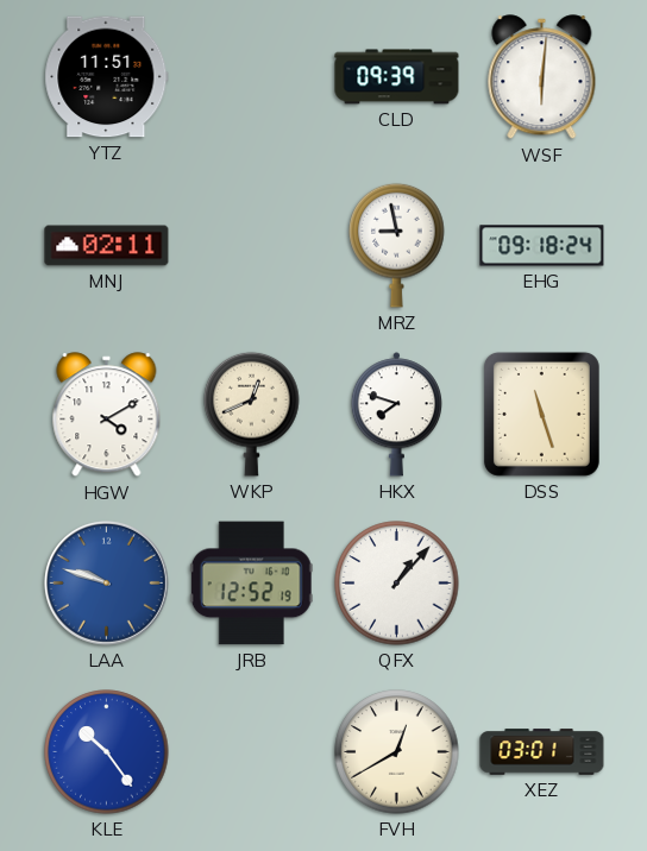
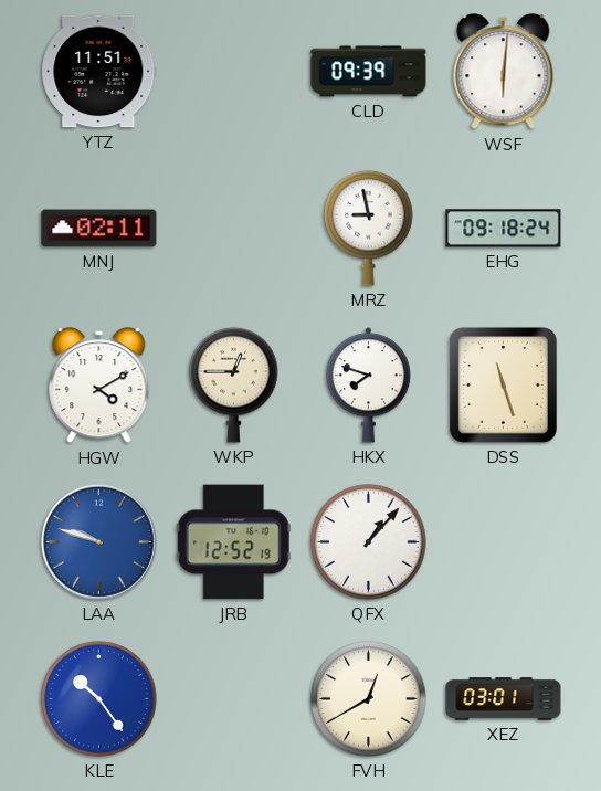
WKP: 12:41 -> 12:45
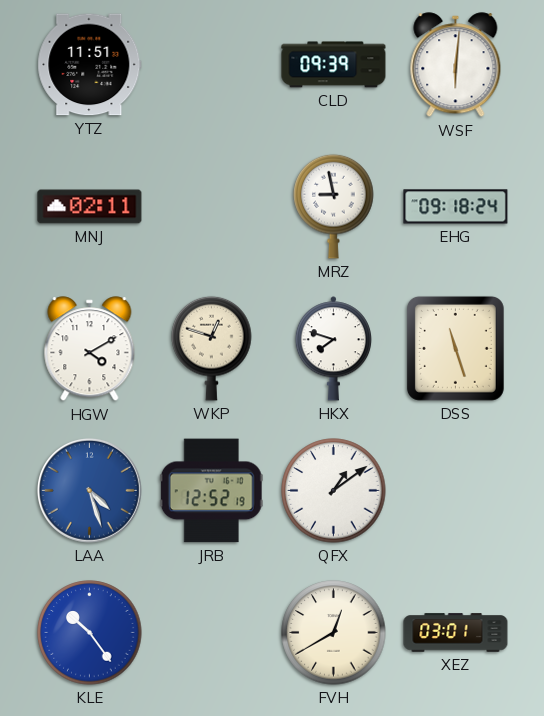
WKP: 12:45 -> 12:48
LAA: 9:48 -> 4:27
QFX: 1:07 -> 1:09
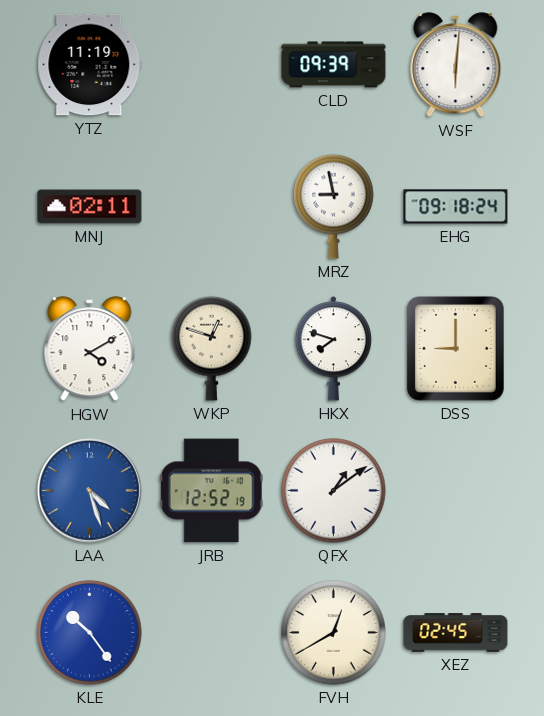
YTZ: 11:51 -> 11:19
DSS: 11:27 -> 9:00
XEZ: 03:01 -> 02:45
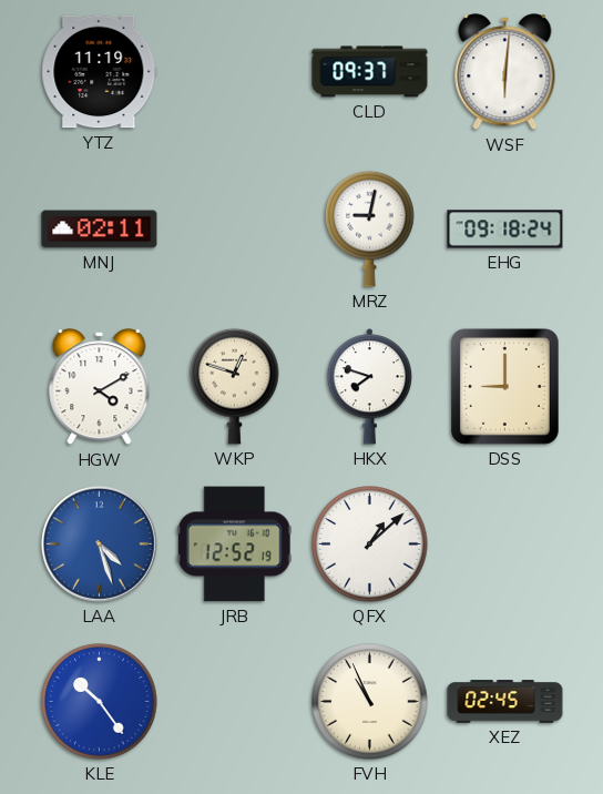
CLD: 09:39 -> 09:37
MRZ: 8:58 -> 9:02
QFX: 1:09 -> 1:08
FVH: 12:40 -> 10:56
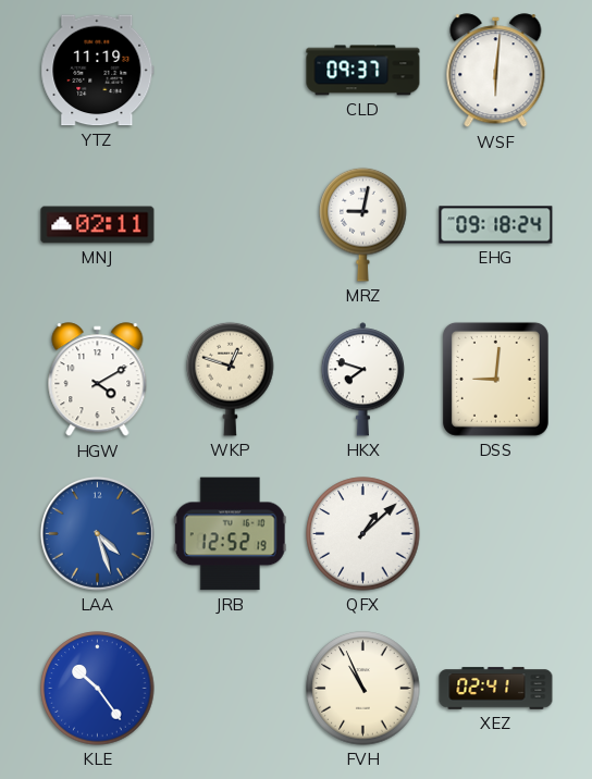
DSS: 9:00 -> 9:01
XEZ: 02:45 -> 02:41
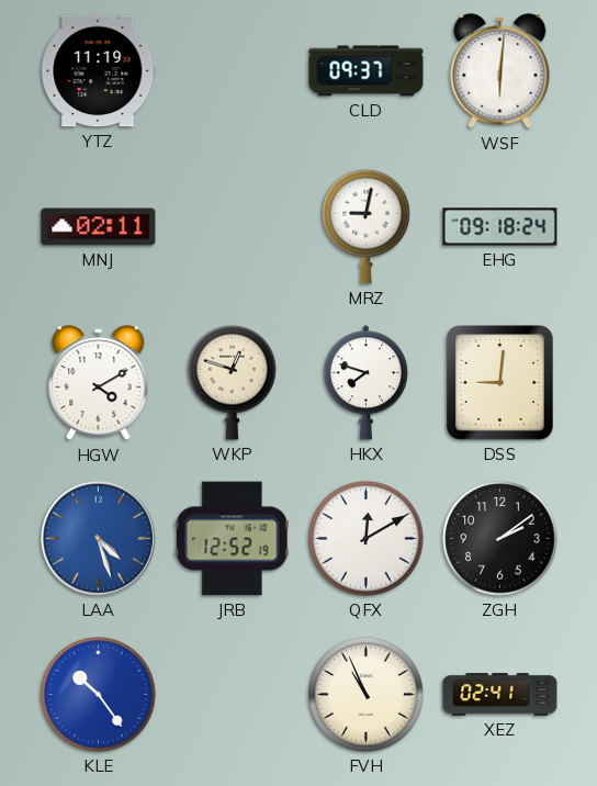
QFX: 1:08 -> 12:10
ZGH: none -> 2:09
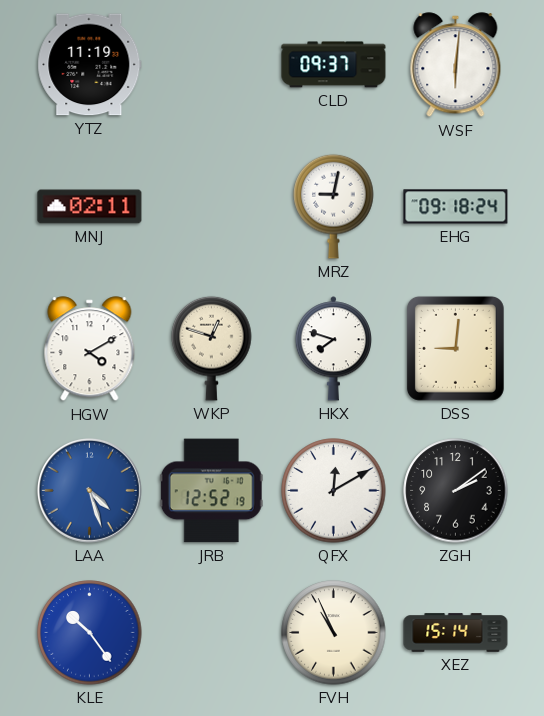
XEZ: 02:41 -> 15:14
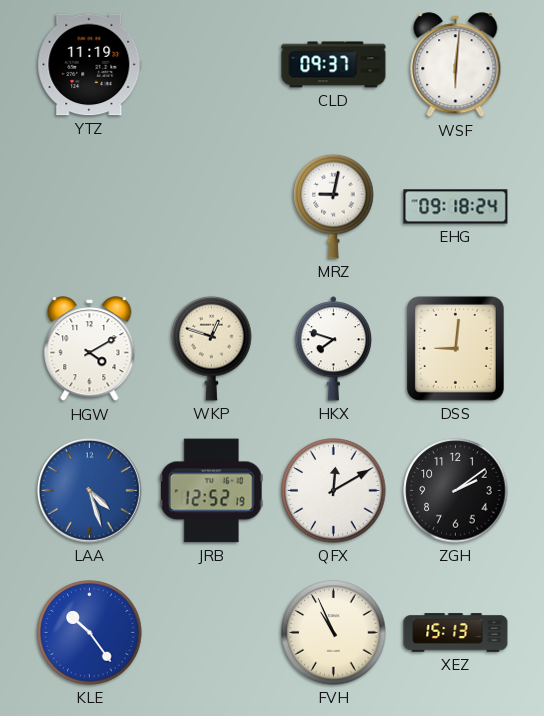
MNJ: 02:11 -> none
XEZ: 15:14 -> 15:13
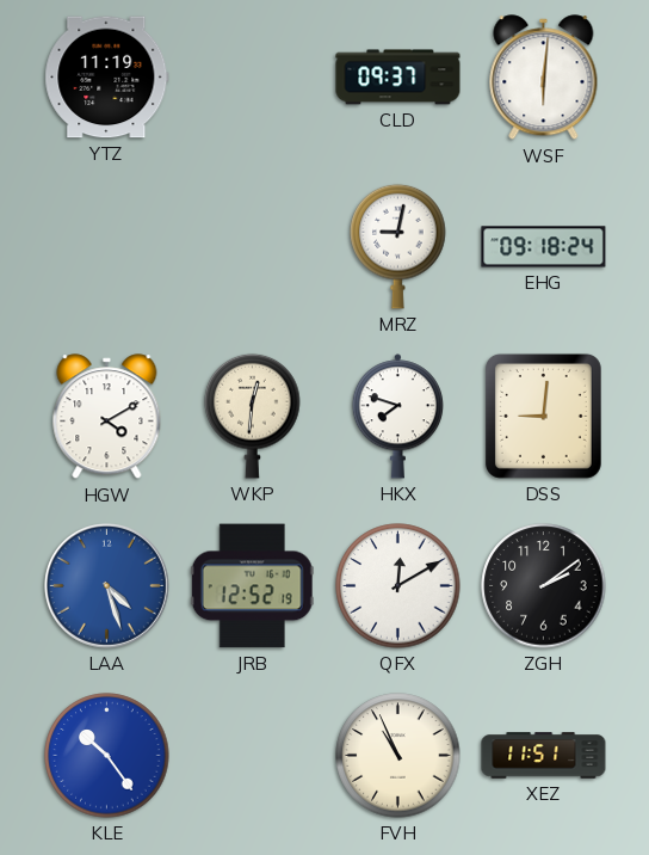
WKP: 12:48 -> 12:31
XEZ: 15:13 -> 11:51
